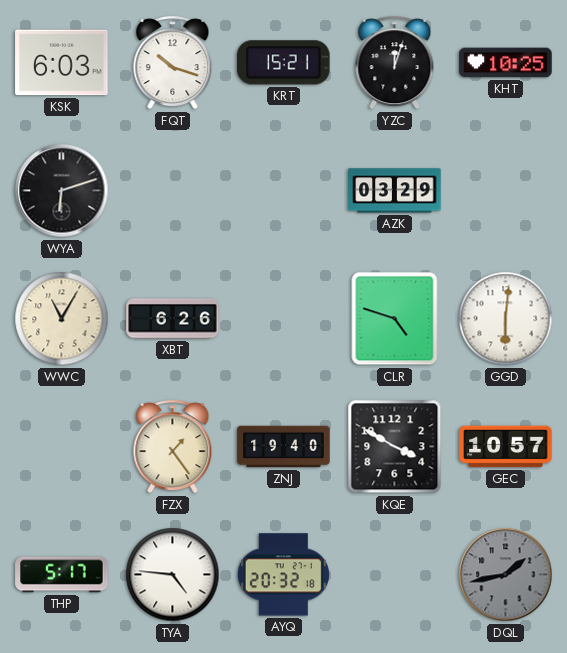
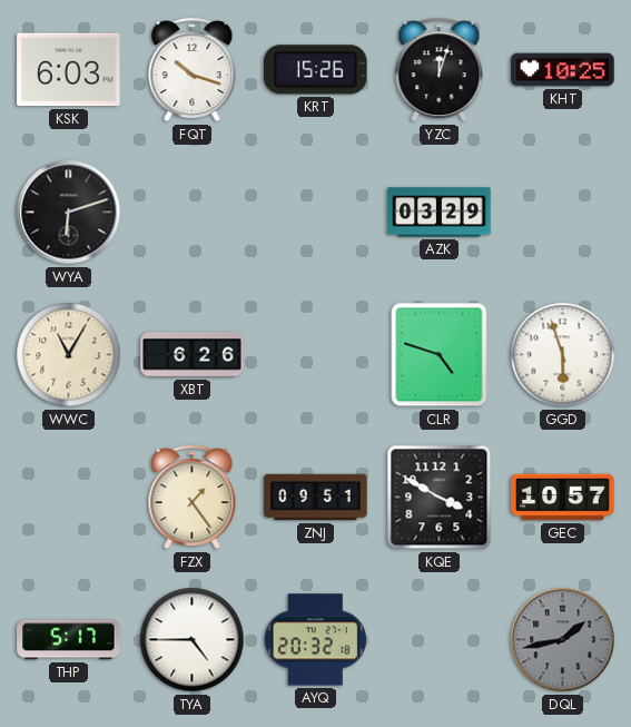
KRT: 15:21 -> 15:26
GGD: 6:01 -> 5:57
ZNJ: 19:40 -> 09:51
TYA: 4:46 -> 4:45
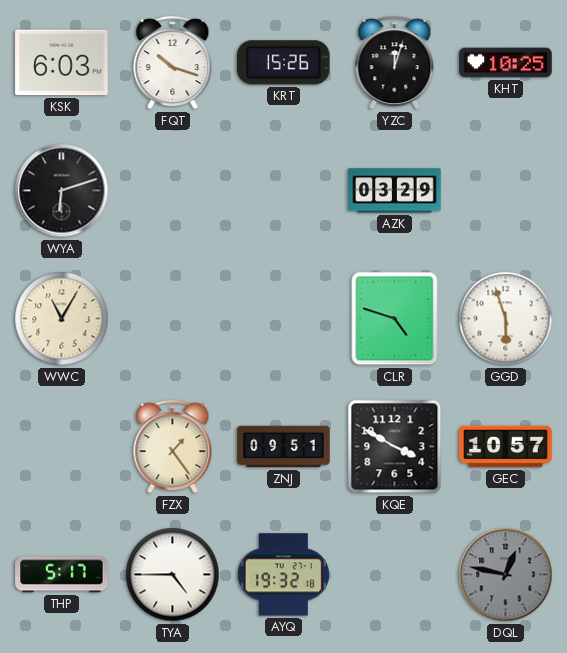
XBT: 6:26 -> none
AYQ: 20:32 -> 19:32
DQL: 1:43 -> 12:47
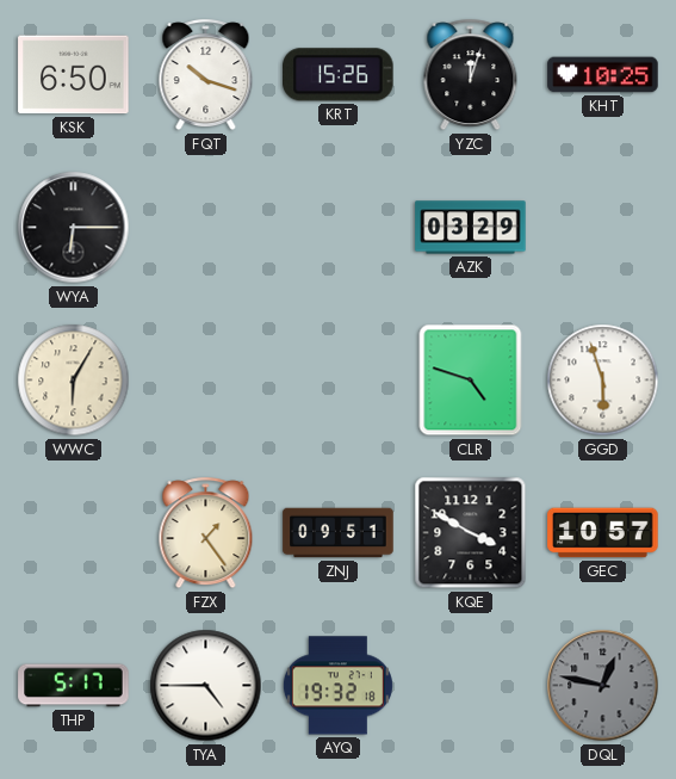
KSK: 6:03 -> 6:50
WYA: 6:12 -> 6:15
WWC: 11:05 -> 6:05
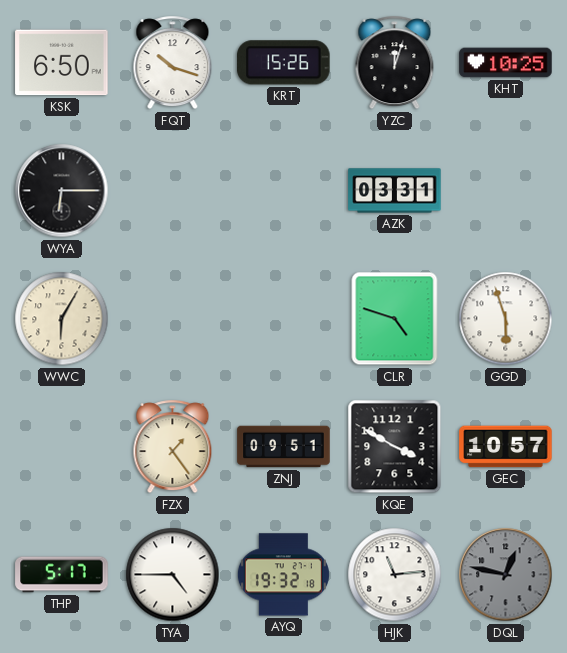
AZK: 03:29 -> 03:31
HJK: none -> 11:14
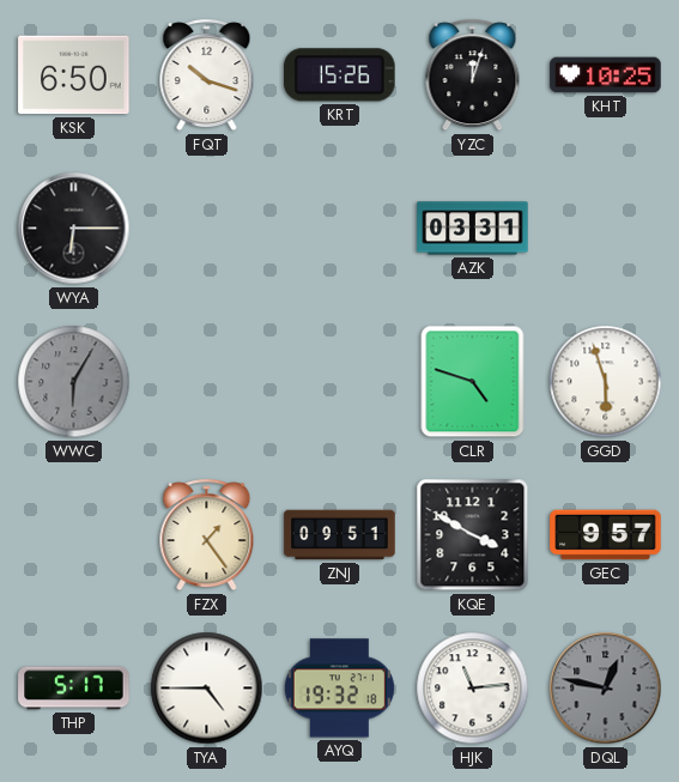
WWC dial: cream -> grey
GEC: 10:57 -> 9:57
